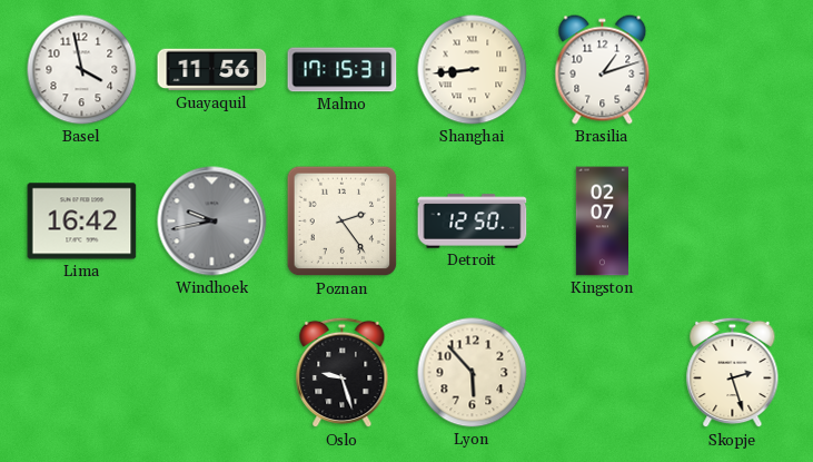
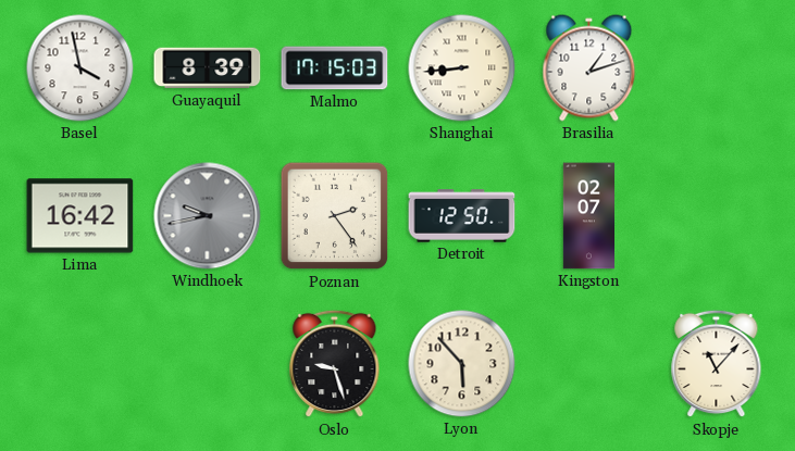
Guayaquil: 11:56 -> 8:39
Malmo: 17:15:31 -> 17:15:03
Skopje: 2:27 -> 11:07
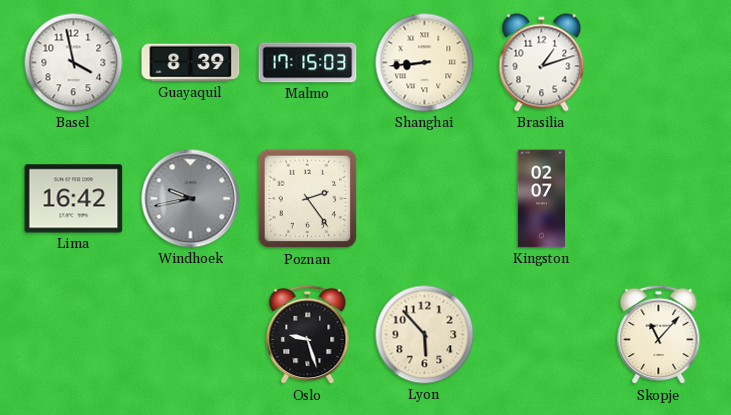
Detroit: 12:50 -> none
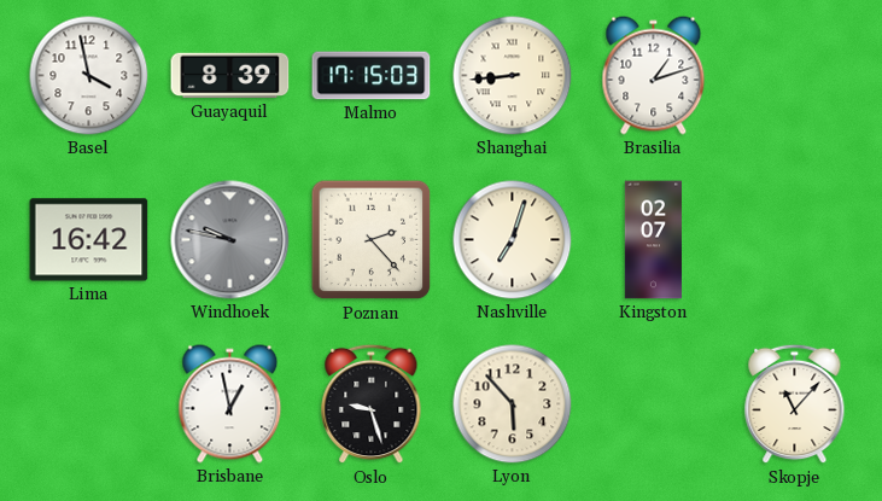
Windhoek: 9:43 -> 9:47
Poznan: 2:24 -> 2:23
Nashville: none -> 7:03
Brisbane: none -> 12:58
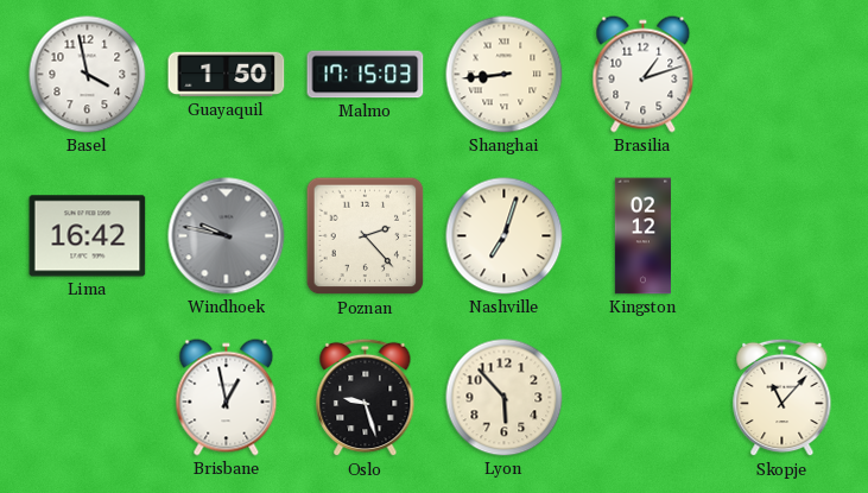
Guayaquil: 8:39 -> 1:50
Kingston: 02:07 -> 02:12
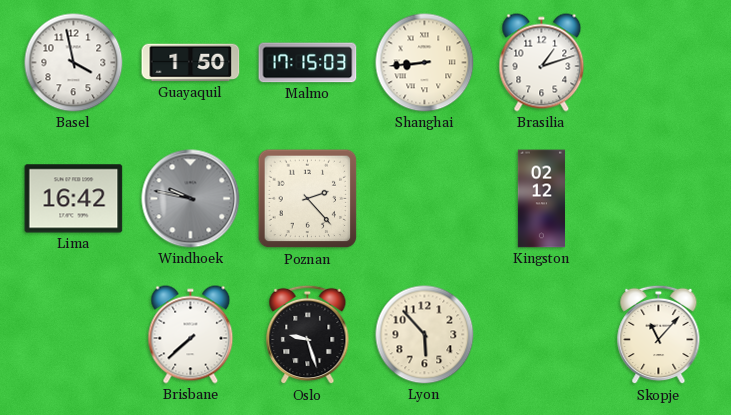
Nashville: 7:03 -> none
Brisbane: 12:58 -> 7:38
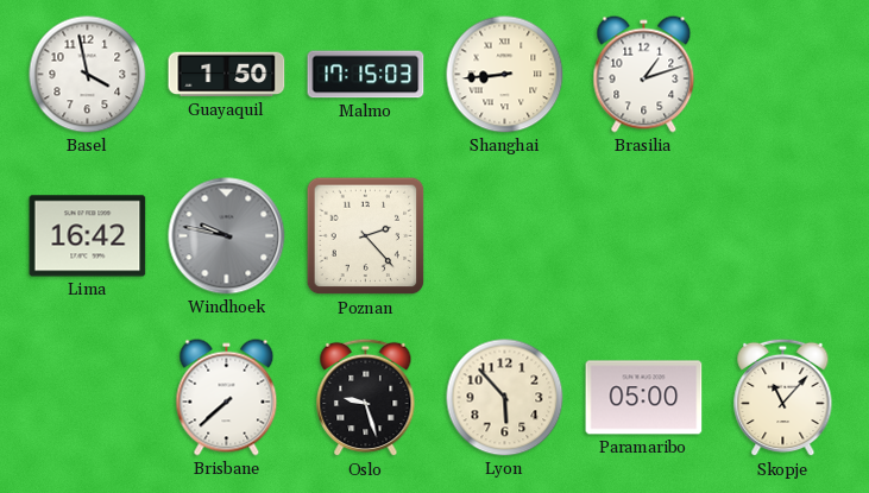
Kingston: 02:12 -> none
Paramaribo: none -> 05:00
